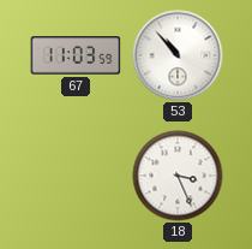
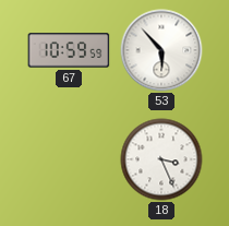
67: 11:03 -> 10:59
53: 10:53 -> 5:53
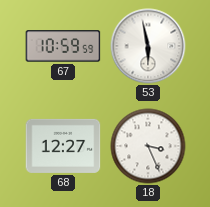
53: 5:53 -> 5:58
68: none -> 12:27
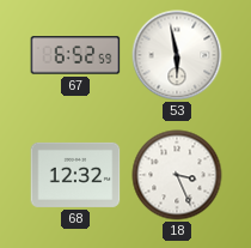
67: 10:59 -> 6:52
68: 12:27 -> 12:32
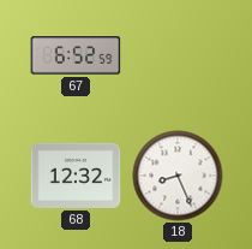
53: 5:58 -> none
18: 3:26 -> 8:26
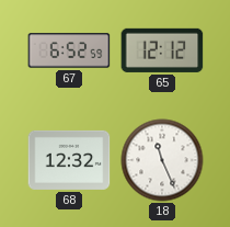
65: none -> 12:12
18: 8:26 -> 11:26
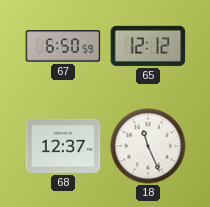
67: 6:52 -> 6:50
68: 12:32 -> 12:37
